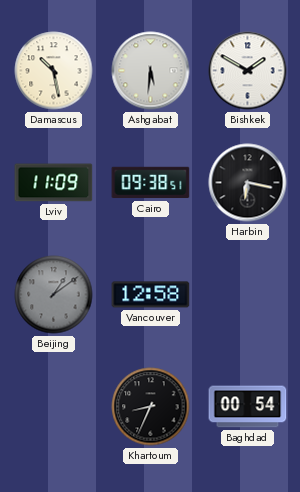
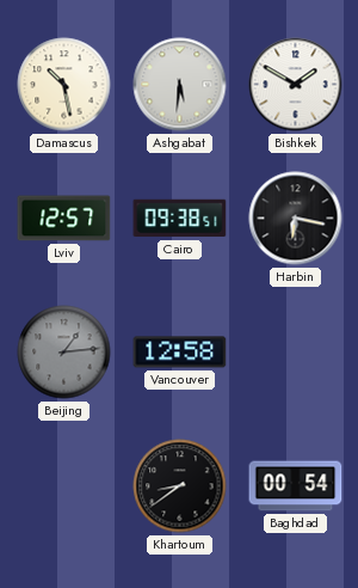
Lviv: 11:09 -> 12:57
Beijing: 1:09 -> 1:14
Khartoum: 8:34 -> 8:39
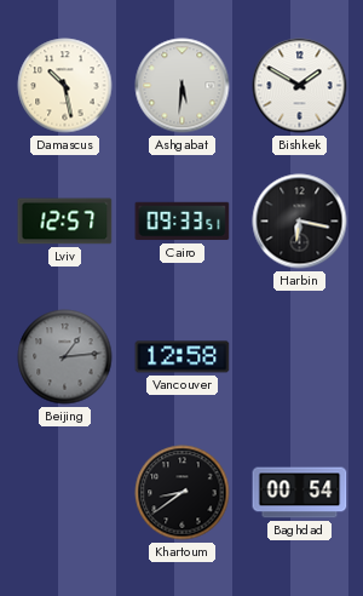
Cairo: 09:38 -> 09:33
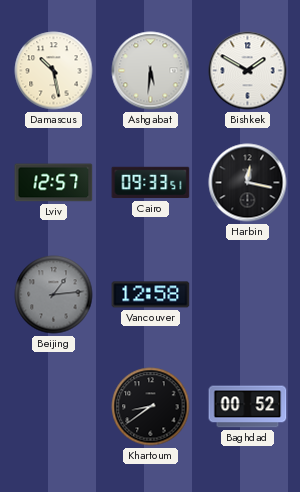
Harbin: 6:17 -> 12:17
Baghdad: 00:54 -> 00:52
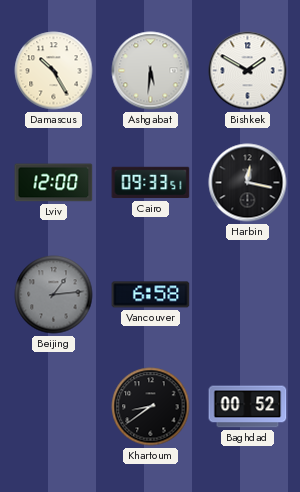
Damascus: 10:28 -> 10:25
Lviv: 12:57 -> 12:00
Vancouver: 12:58 -> 6:58
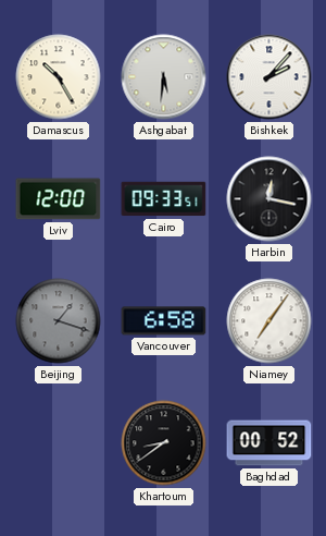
Bishkek: 1:50 -> 2:07
Beijing: 1:14 -> 1:18
Niamey: none -> 7:06
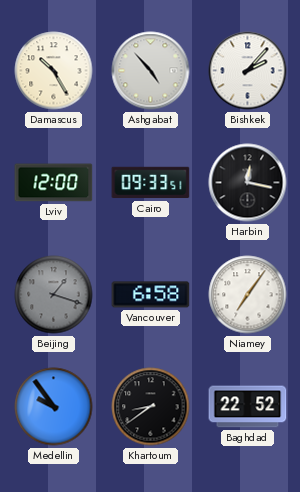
Ashgabat: 5:31 -> 4:53
Medellin: none -> 9:54
Baghdad: 00:52 -> 22:52
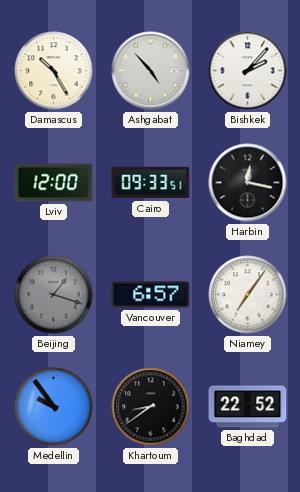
Vancouver: 6:58 -> 6:57
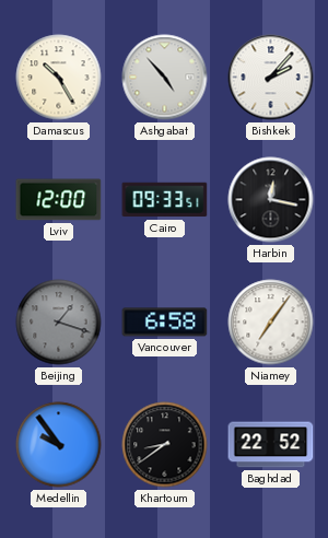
Vancouver: 6:57 -> 6:58
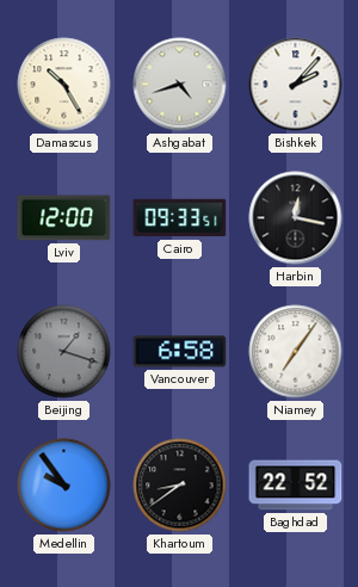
Ashgabat: 4:53 -> 4:42
